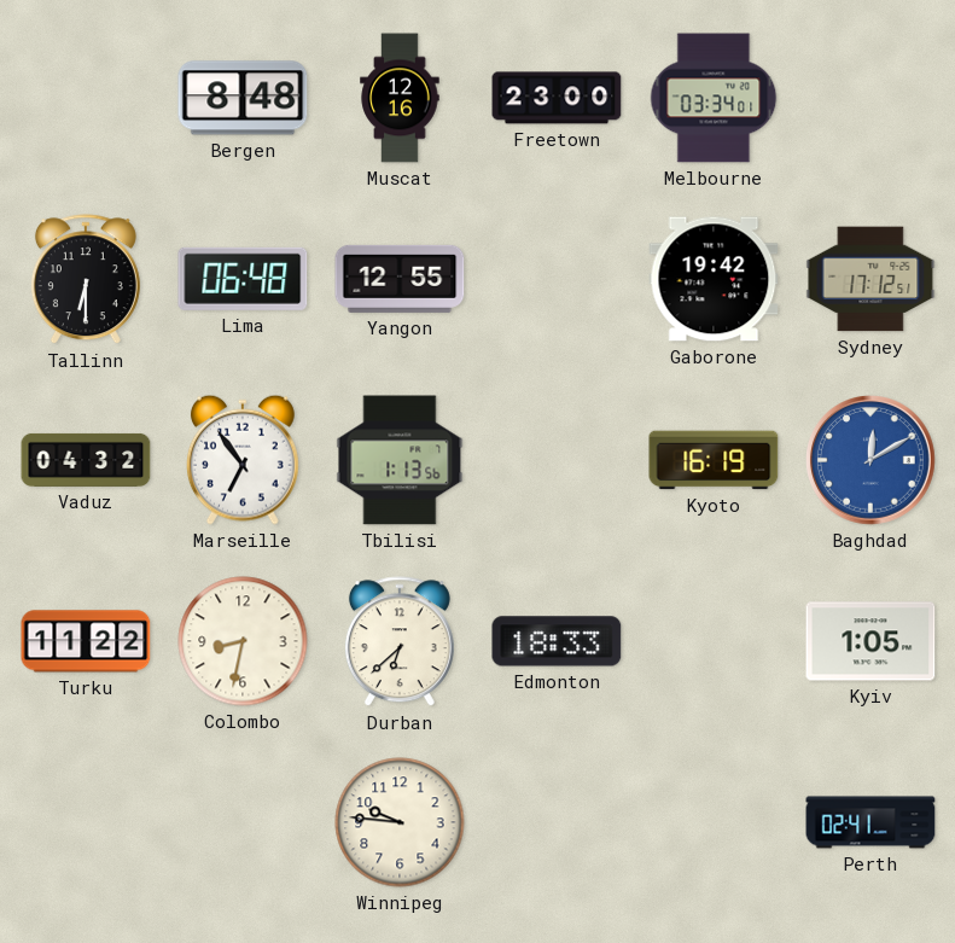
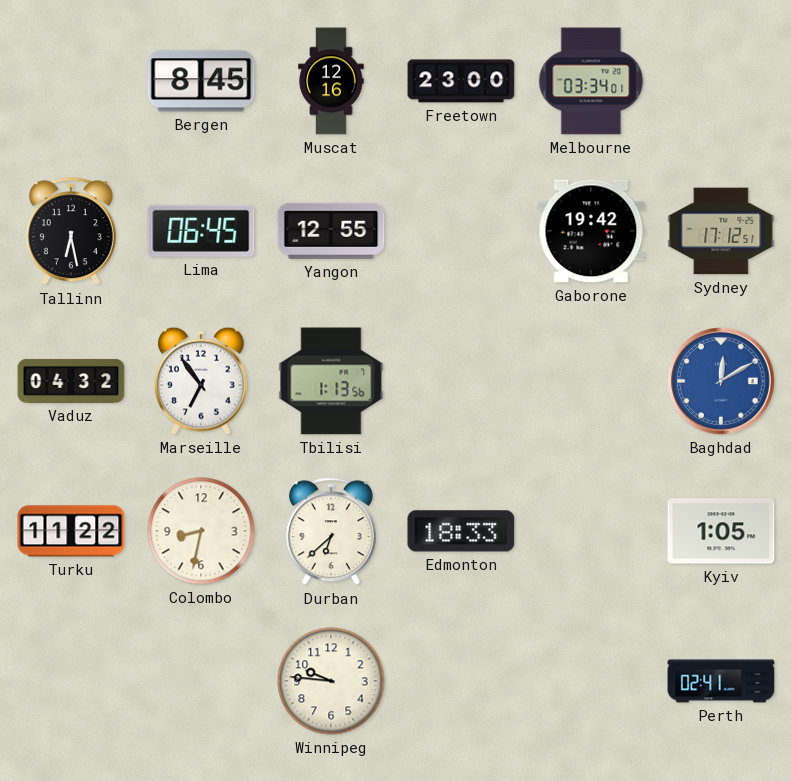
Bergen: 8:48 -> 8:45
Tallinn: 6:30 -> 6:28
Lima: 06:48 -> 06:45
Kyoto: 16:19 -> none
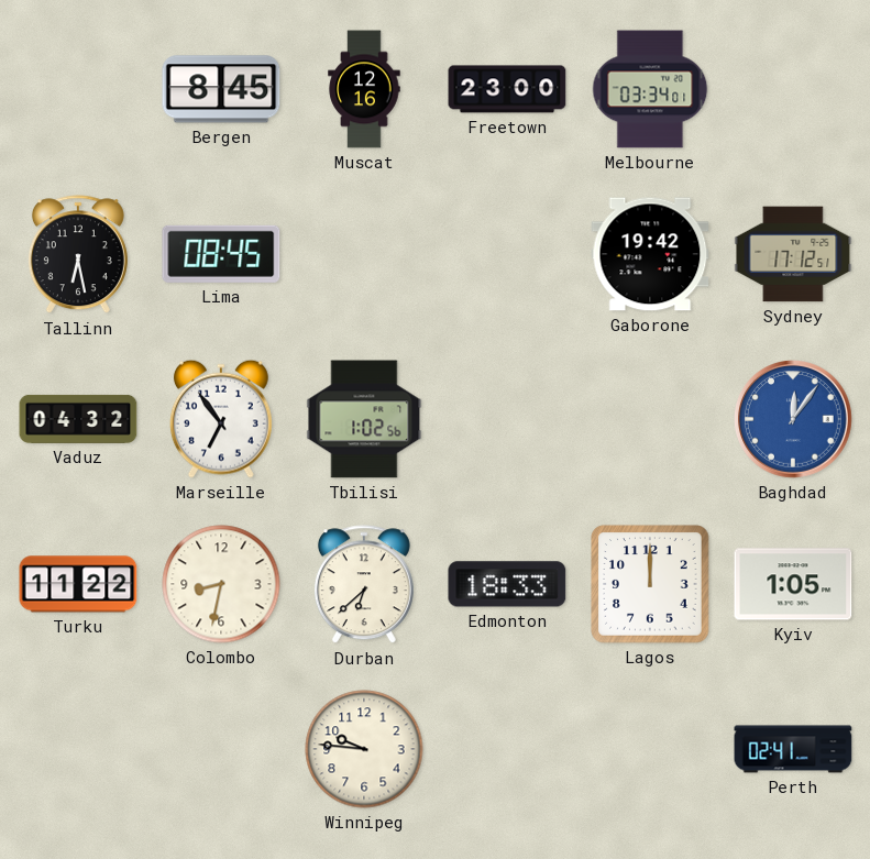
Lima: 06:45 -> 08:45
Yangon: 12:55 -> none
Tbilisi: 1:13 -> 1:02
Baghdad: 12:10 -> 12:06
Lagos: none -> 12:00
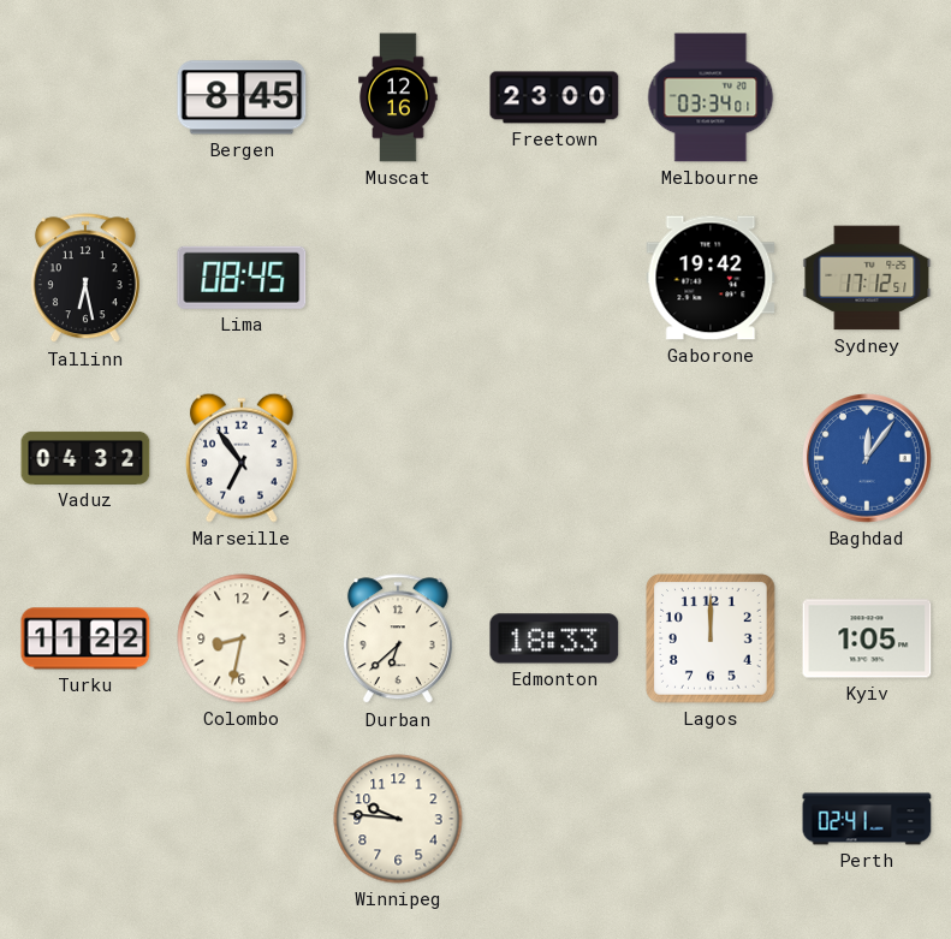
Tbilisi: 1:02 -> none
